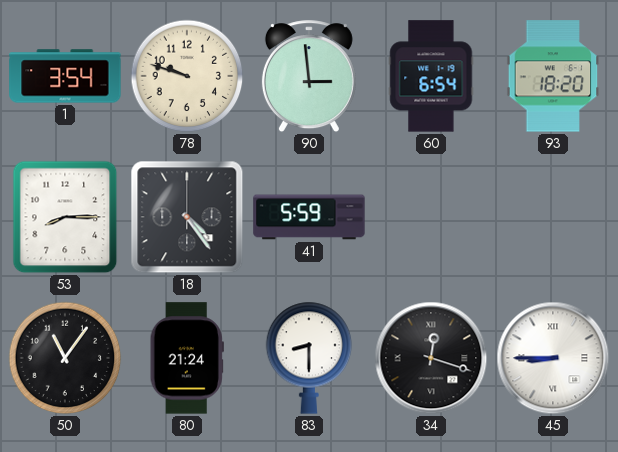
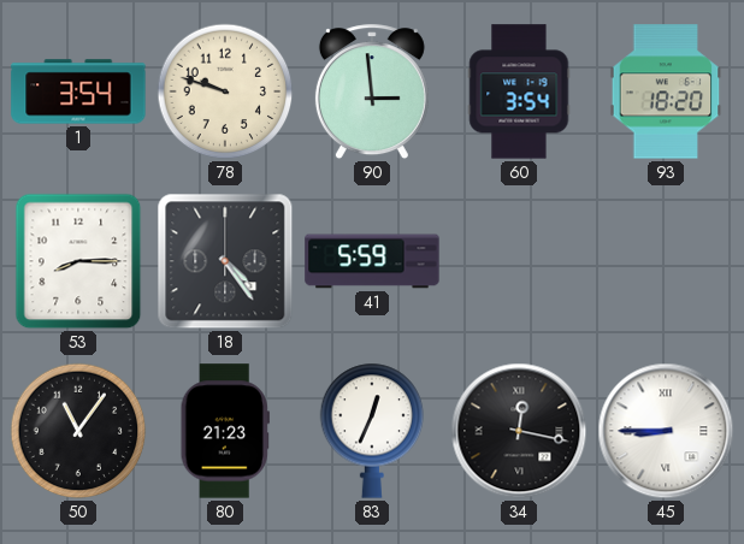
60: 6:54 -> 3:54
80: 21:24 -> 21:23
83: 8:30 -> 12:34
34: 12:18 -> 12:17
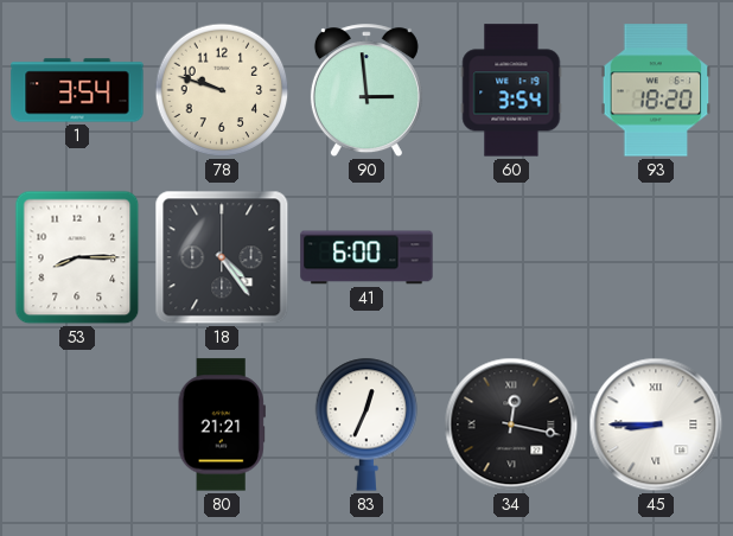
41: 5:59 -> 6:00
50: 11:06 -> none
80: 21:23 -> 21:21
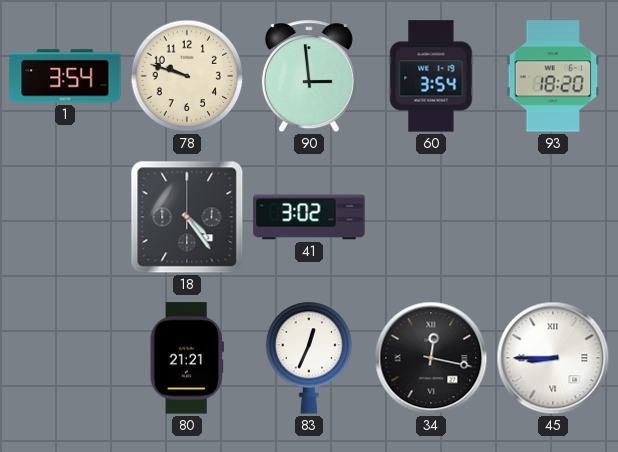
53: 8:15 -> none
41: 6:00 -> 3:02
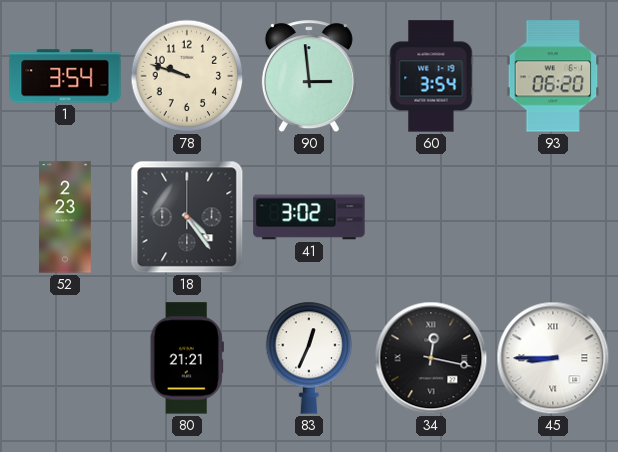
93: 18:20 -> 06:20
52: none -> 2:23
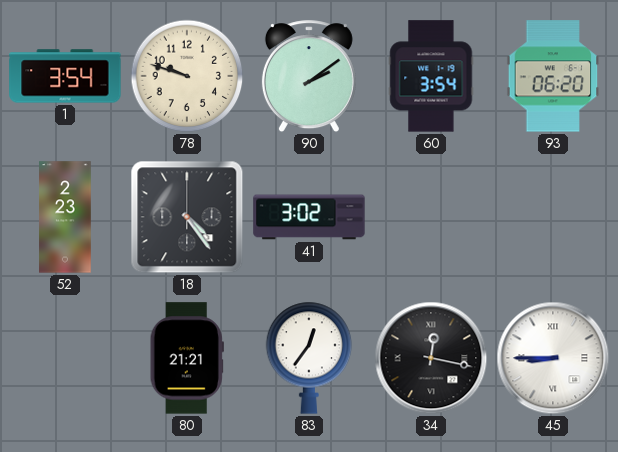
90: 2:59 -> 2:09
83: 12:34 -> 12:36
